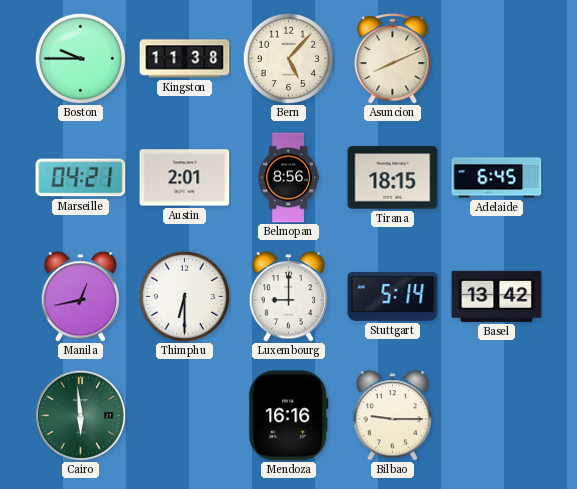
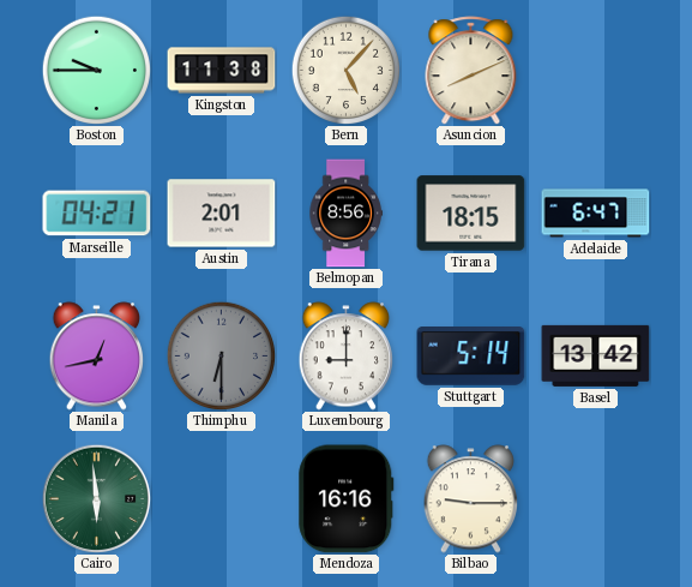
Adelaide: 6:45 -> 6:47
Thimphu dial: white -> grey
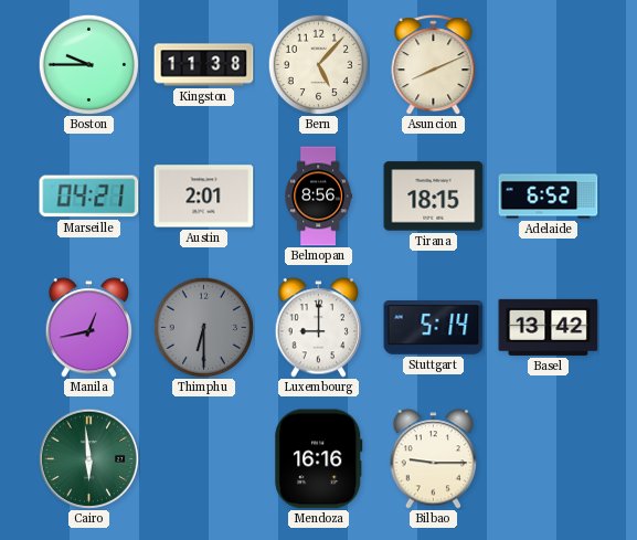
Adelaide: 6:47 -> 6:52
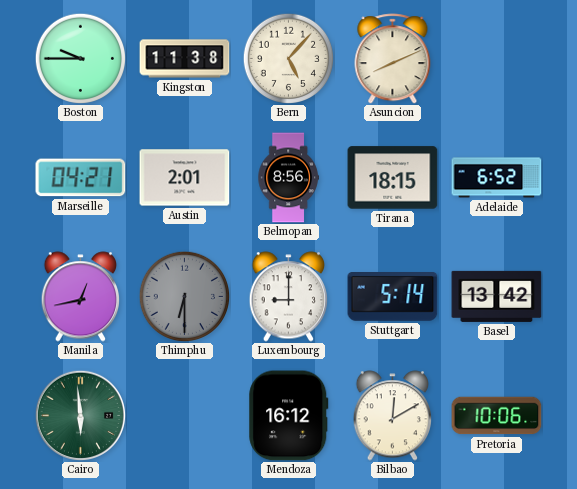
Mendoza: 16:16 -> 16:12
Bilbao: 9:15 -> 12:10
Pretoria: none -> 10:06
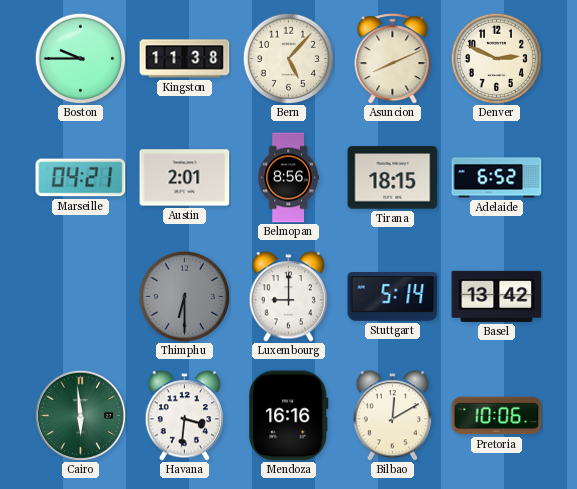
Denver: none -> 2:49
Manila: 12:43 -> none
Havana: none -> 3:31
Mendoza: 16:12 -> 16:16
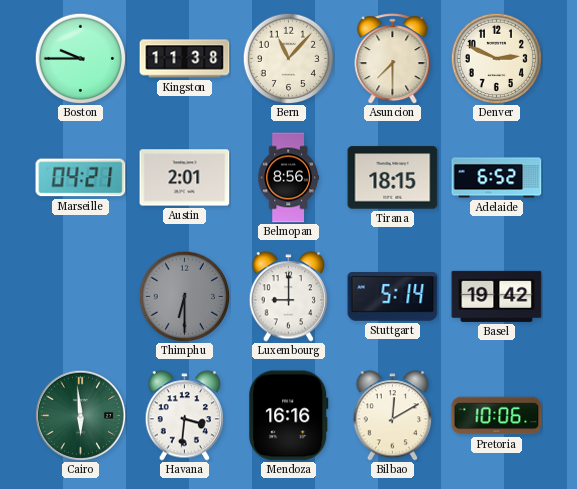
Bern: 5:07 -> 11:07
Asuncion: 8:11 -> 7:30
Basel: 13:42 -> 19:42
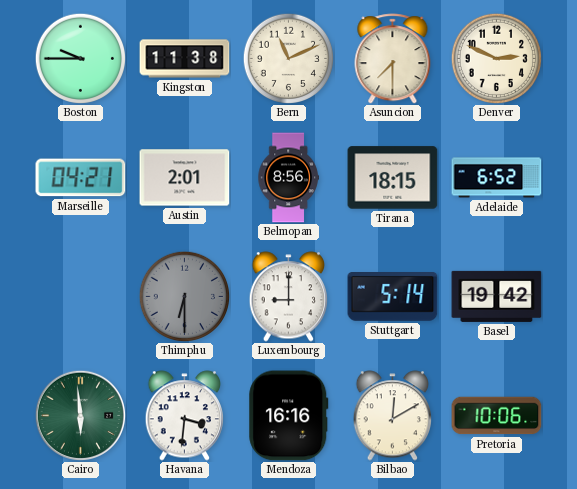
Bern: 11:07 -> 11:11
